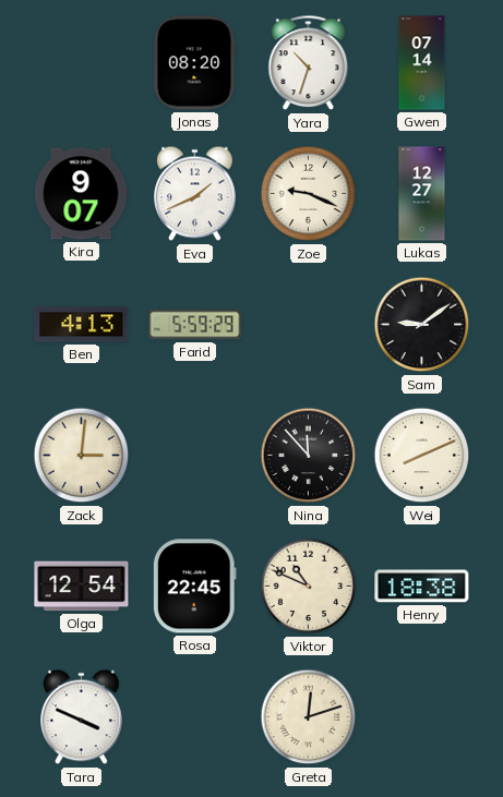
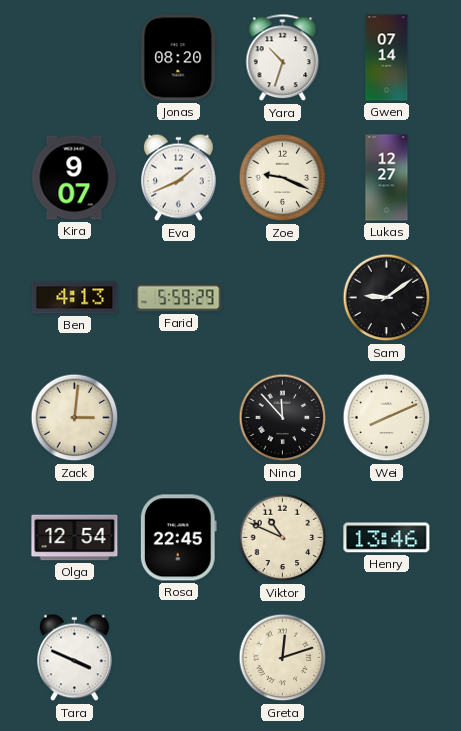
Henry: 18:38 -> 13:46
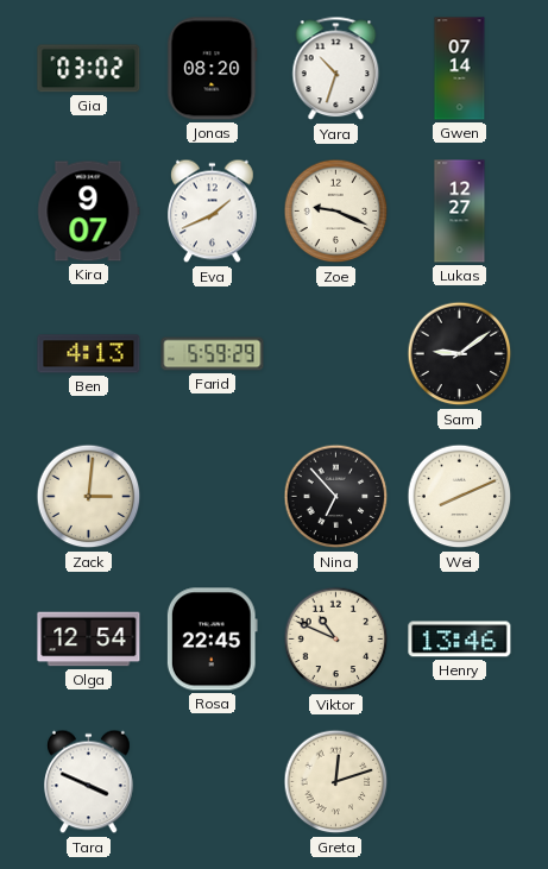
Gia: none -> 03:02
Nina: 11:53 -> 6:53
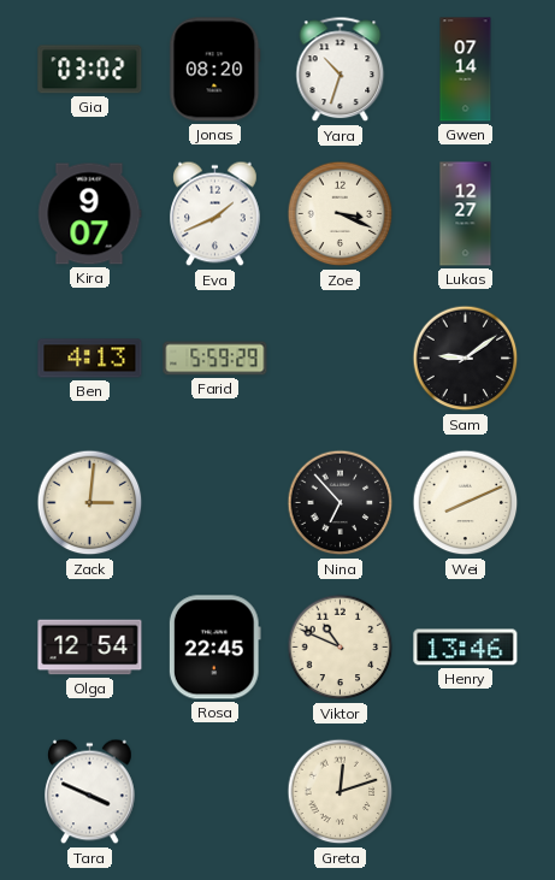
Zoe: 9:19 -> 3:19
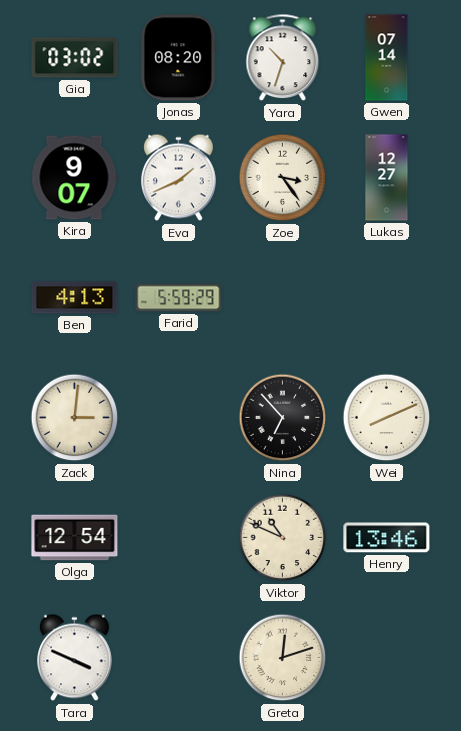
Zoe: 3:19 -> 3:24
Sam: 9:09 -> none
Rosa: 22:45 -> none
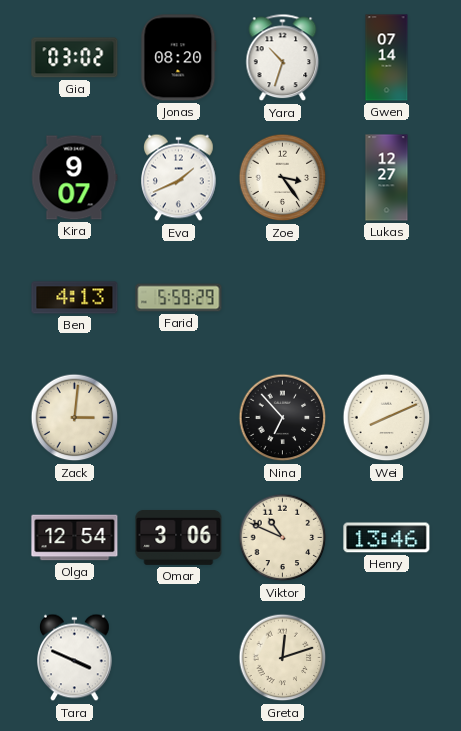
Omar: none -> 3:06
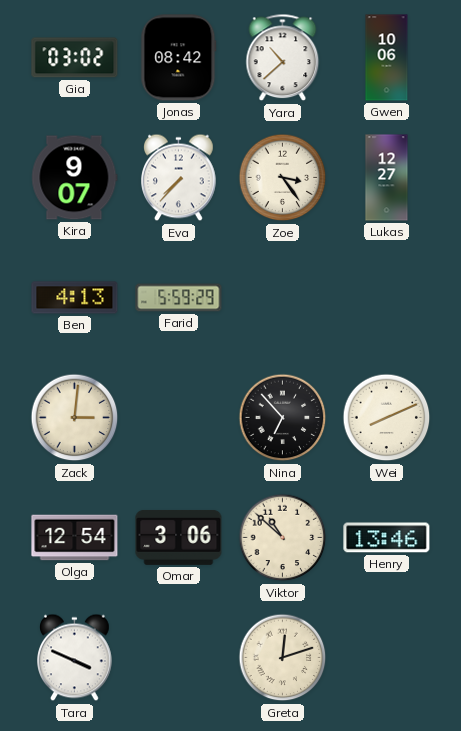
Jonas: 08:20 -> 08:42
Yara: 10:33 -> 10:38
Gwen: 07:14 -> 10:06
Eva: 1:41 -> 7:37
Viktor: 10:49 -> 10:52
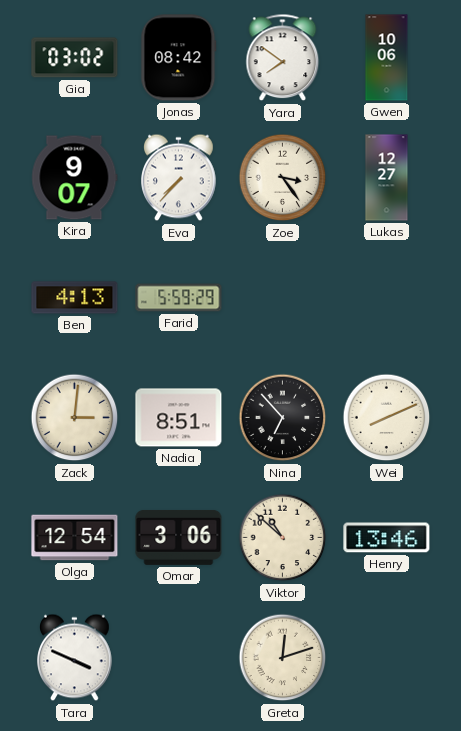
Yara: 10:38 -> 7:51
Nadia: none -> 8:51
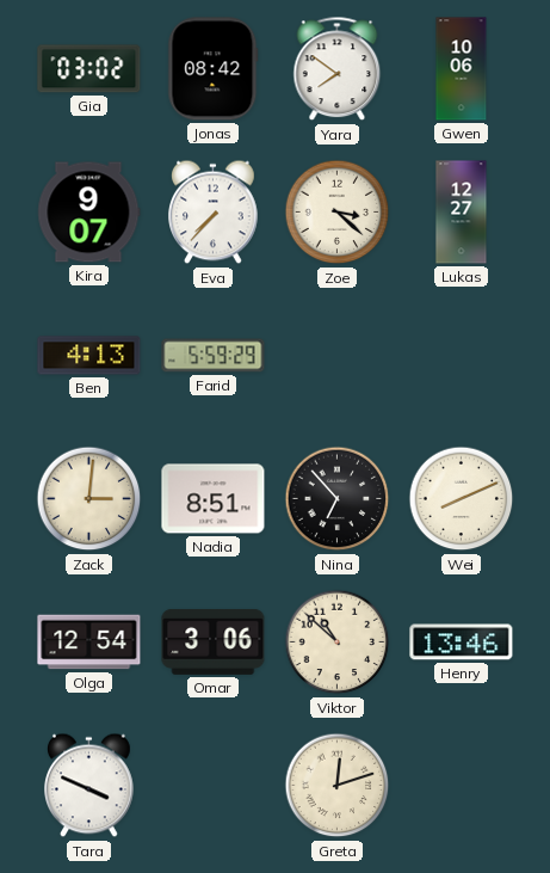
Zoe: 3:24 -> 3:22
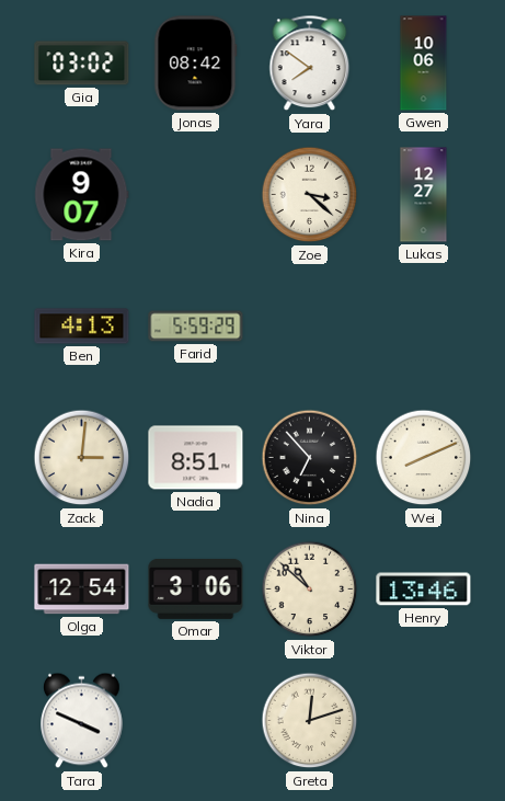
Eva: 7:37 -> none
